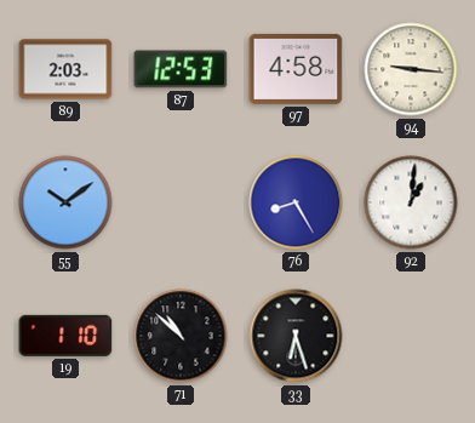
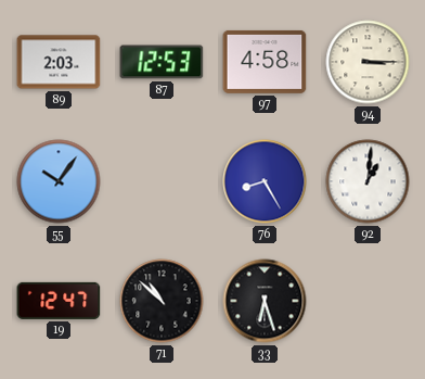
94: 9:16 -> 3:15
55: 10:09 -> 10:06
19: 1:10 -> 12:47
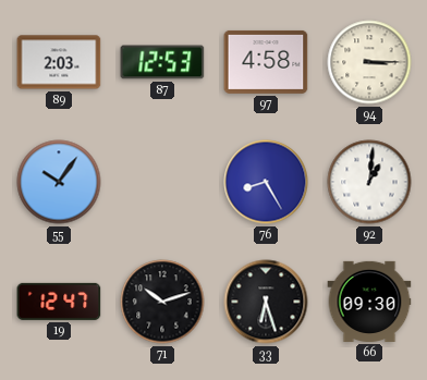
71: 10:52 -> 10:12
66: none -> 09:30
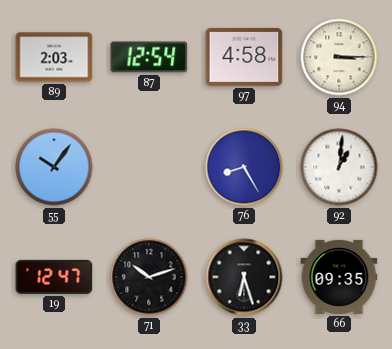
87: 12:53 -> 12:54
66: 09:30 -> 09:35
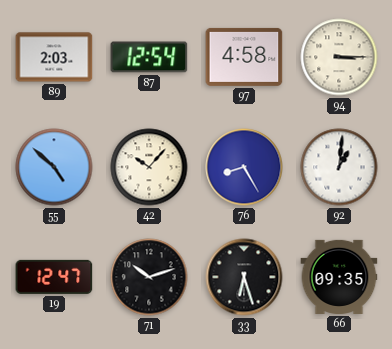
55: 10:06 -> 4:52
42: none -> 10:07
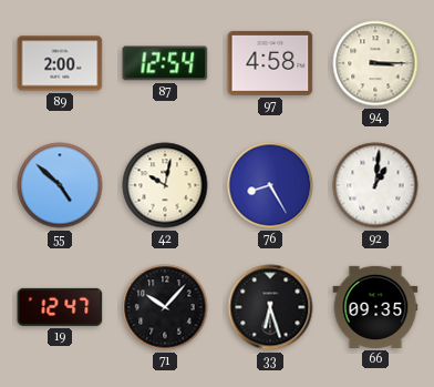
89: 2:03 -> 2:00
42: 10:07 -> 10:02
71: 10:12 -> 10:07
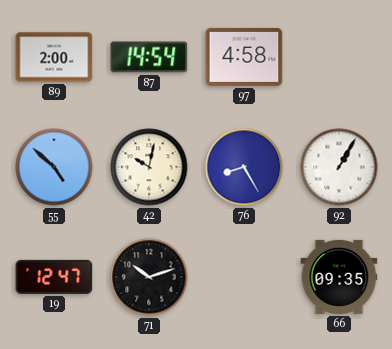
87: 12:54 -> 14:54
94: 3:15 -> none
92: 1:01 -> 1:05
71: 10:07 -> 10:12
33: 6:27 -> none
